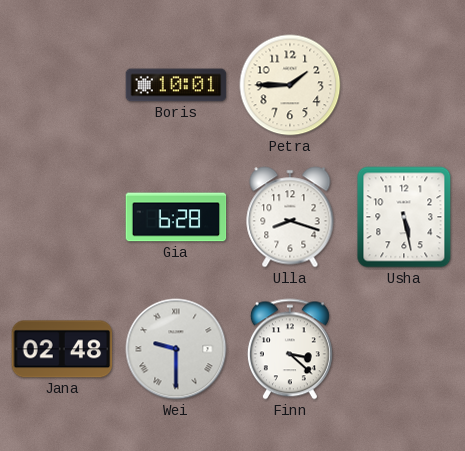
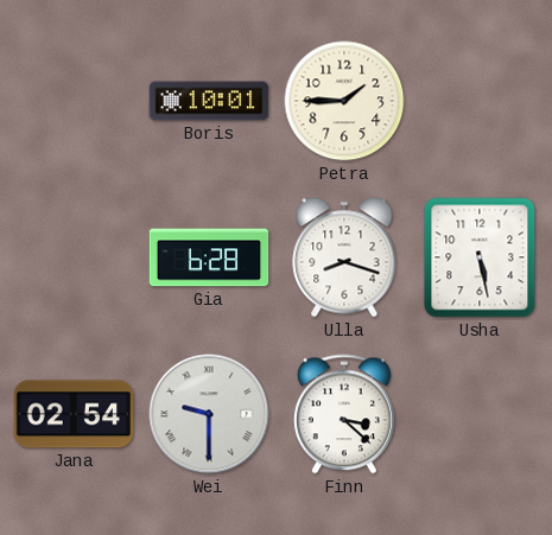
Jana: 02:48 -> 02:54
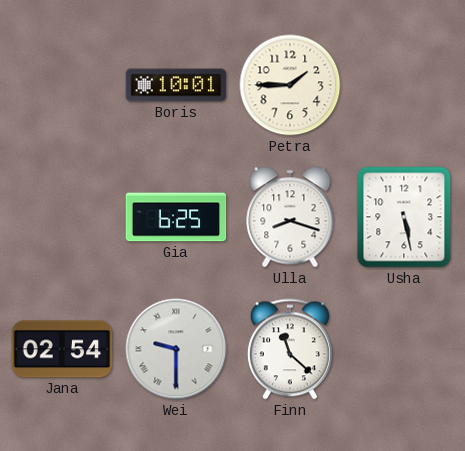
Gia: 6:28 -> 6:25
Finn: 3:22 -> 11:22
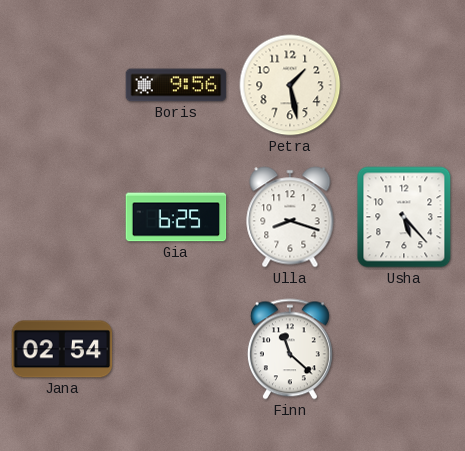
Boris: 10:01 -> 9:56
Petra: 1:45 -> 1:28
Usha: 5:28 -> 5:23
Wei: 9:30 -> none
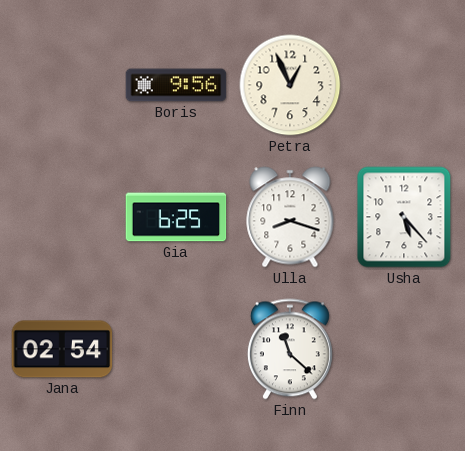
Petra: 1:28 -> 12:56
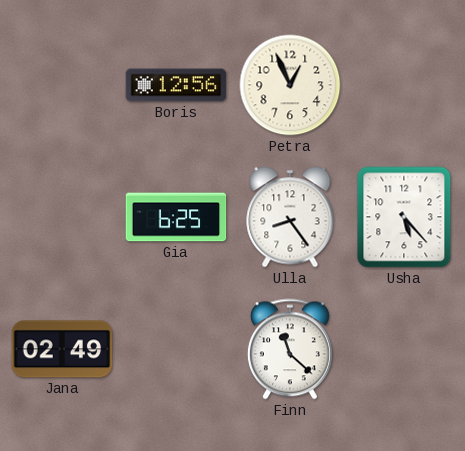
Boris: 9:56 -> 12:56
Ulla: 8:18 -> 8:24
Jana: 02:54 -> 02:49
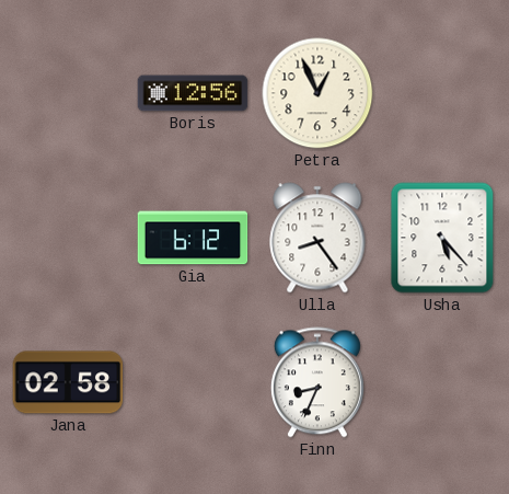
Gia: 6:25 -> 6:12
Jana: 02:49 -> 02:58
Finn: 11:22 -> 8:34
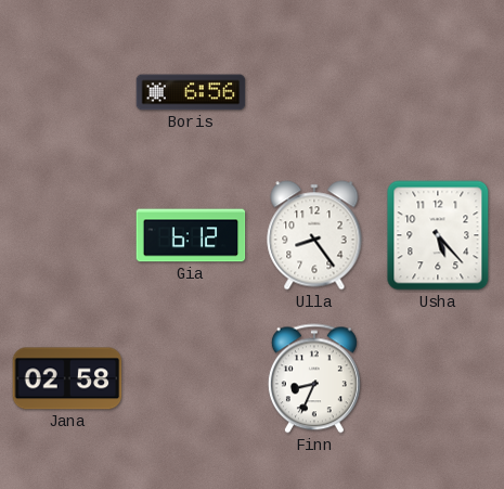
Boris: 12:56 -> 6:56
Petra: 12:56 -> none
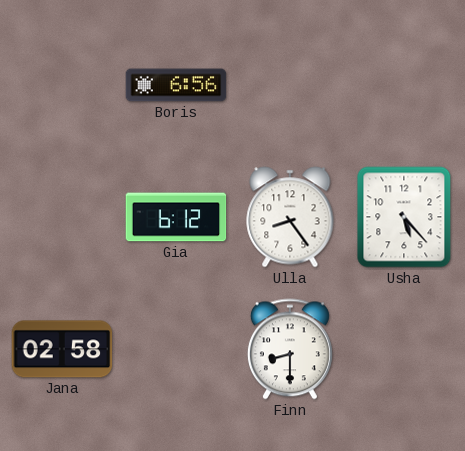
Finn: 8:34 -> 8:30
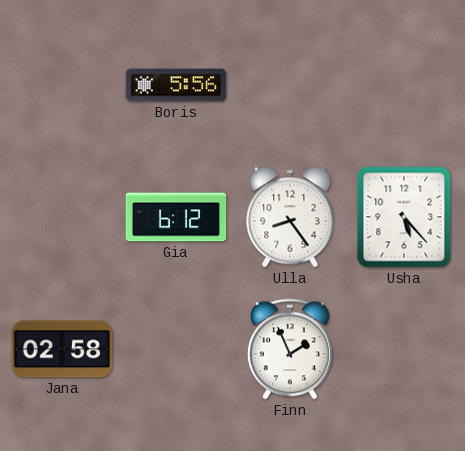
Boris: 6:56 -> 5:56
Finn: 8:30 -> 1:56
